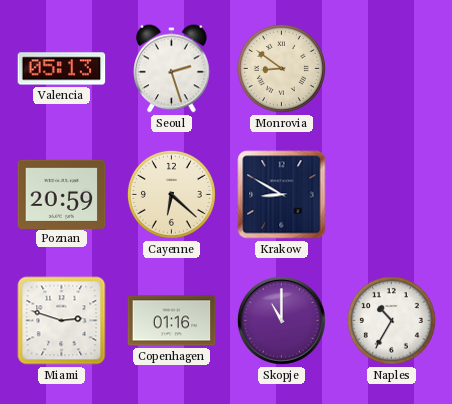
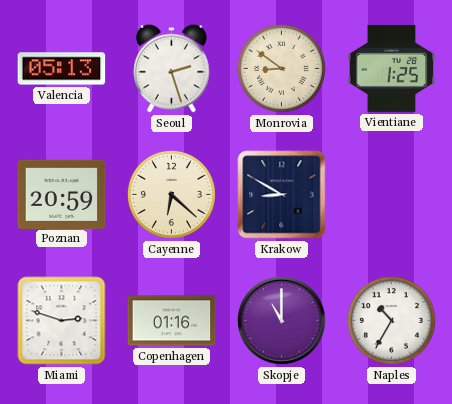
Vientiane: none -> 1:25
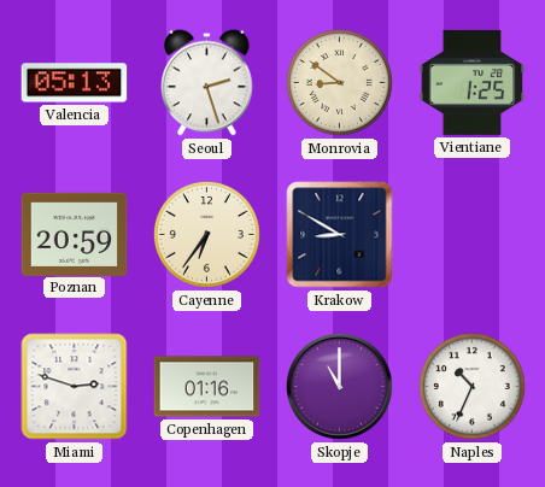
Cayenne: 6:22 -> 6:36
Naples: 10:35 -> 10:34
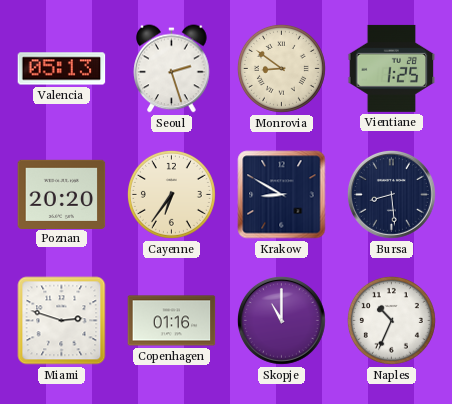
Poznan: 20:59 -> 20:20
Bursa: none -> 8:29
